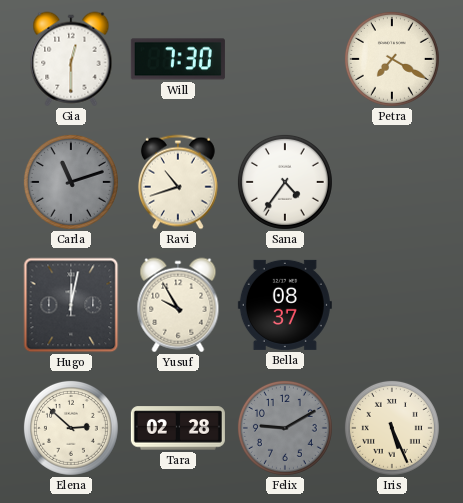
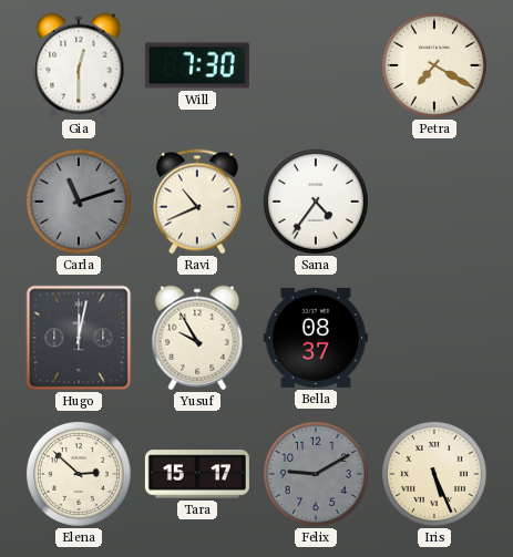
Ravi: 10:42 -> 10:41
Tara: 02:28 -> 15:17
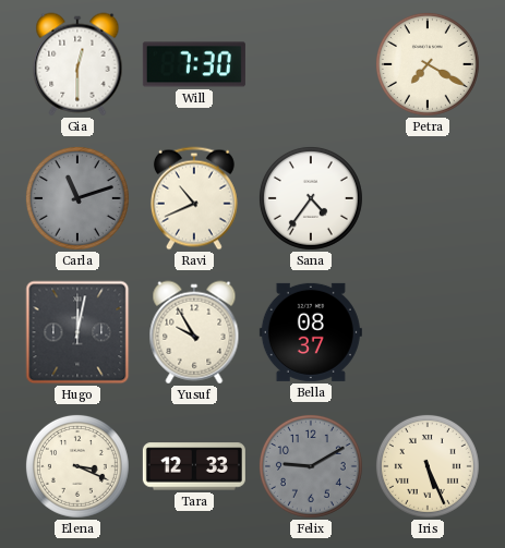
Elena: 2:52 -> 3:19
Tara: 15:17 -> 12:33
